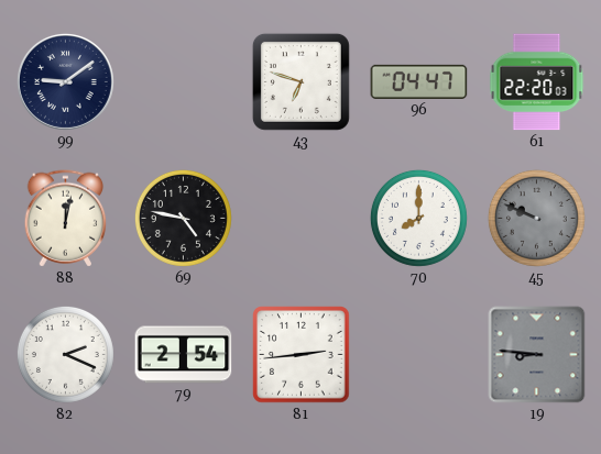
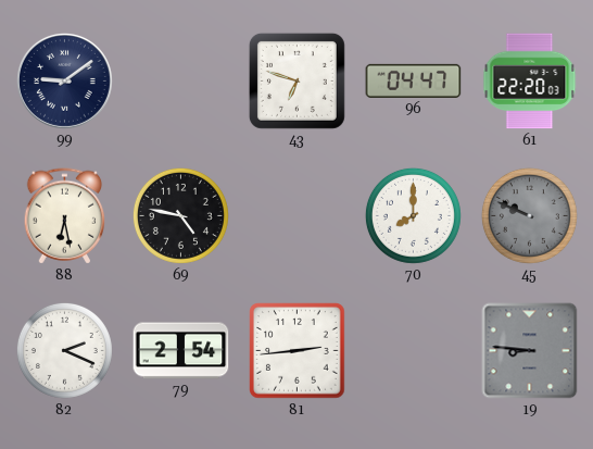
88: 12:02 -> 6:28
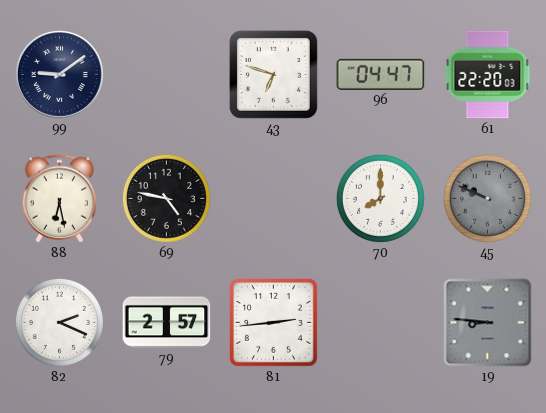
79: 2:54 -> 2:57
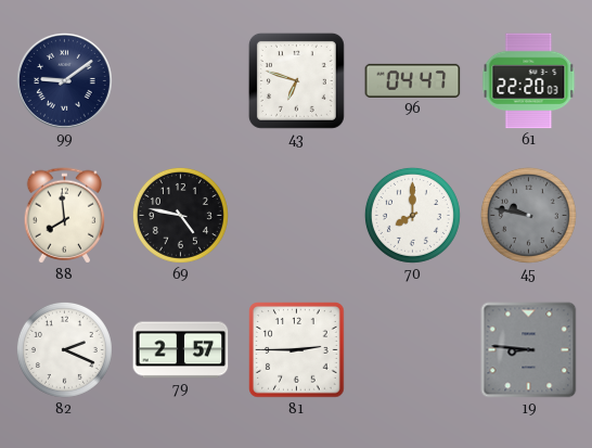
88: 6:28 -> 7:59
45: 9:49 -> 9:47
81: 2:44 -> 2:45
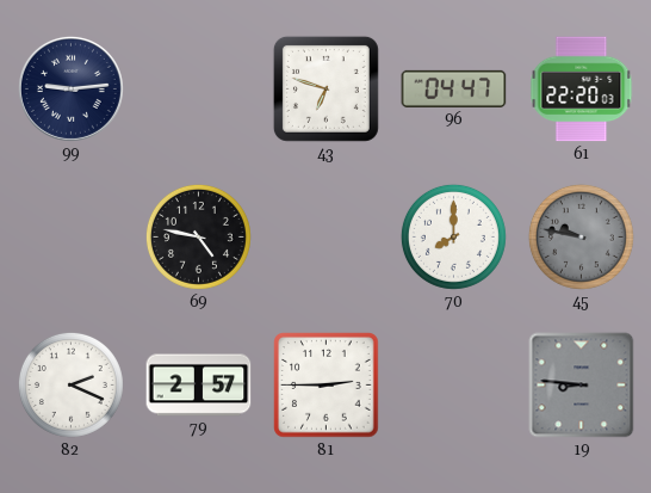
99: 9:09 -> 9:14
88: 7:59 -> none
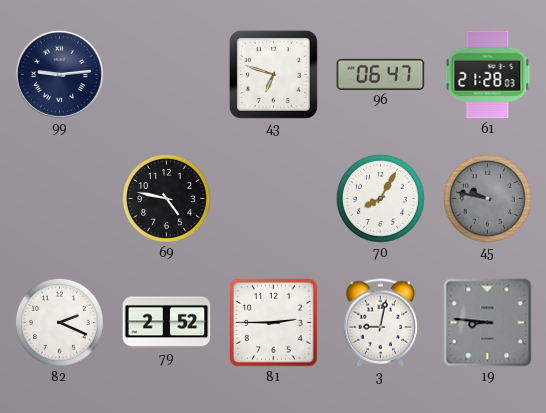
96: 04:47 -> 06:47
61: 22:20 -> 21:28
70: 8:00 -> 8:05
79: 2:57 -> 2:52
3: none -> 9:02
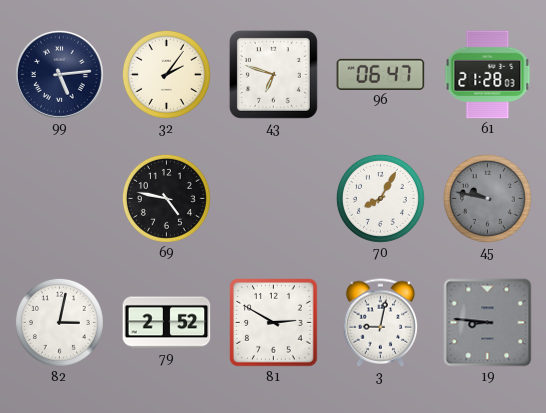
99: 9:14 -> 5:14
32: none -> 2:06
82: 2:19 -> 3:02
81: 2:45 -> 2:50
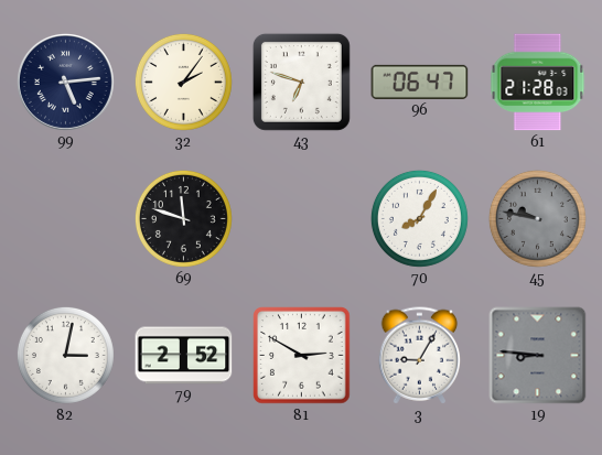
69: 4:47 -> 11:48
3: 9:02 -> 9:05
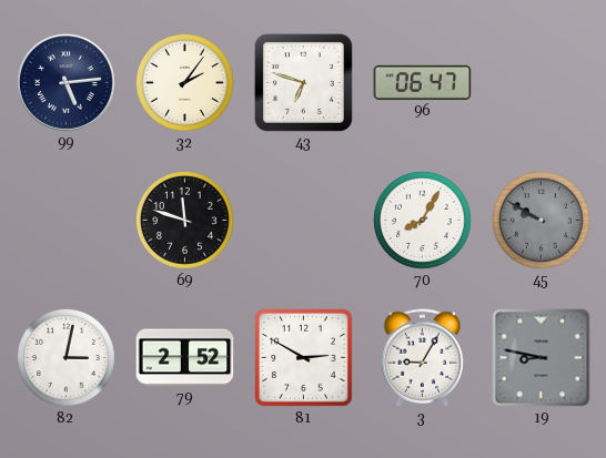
61: 21:28 -> none
45: 9:47 -> 9:50
19: 8:46 -> 8:47
